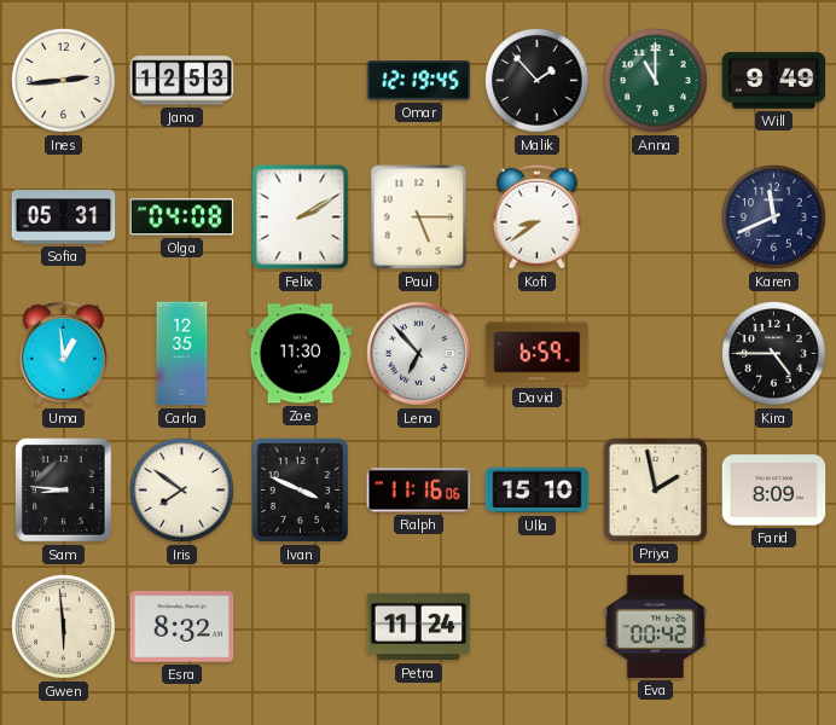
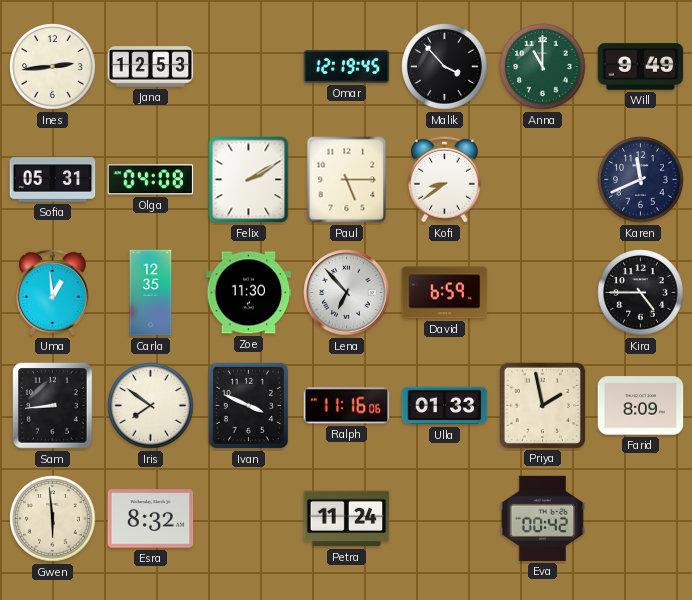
Malik: 1:53 -> 3:53
Sam: 8:46 -> 8:44
Ulla: 15:10 -> 01:33
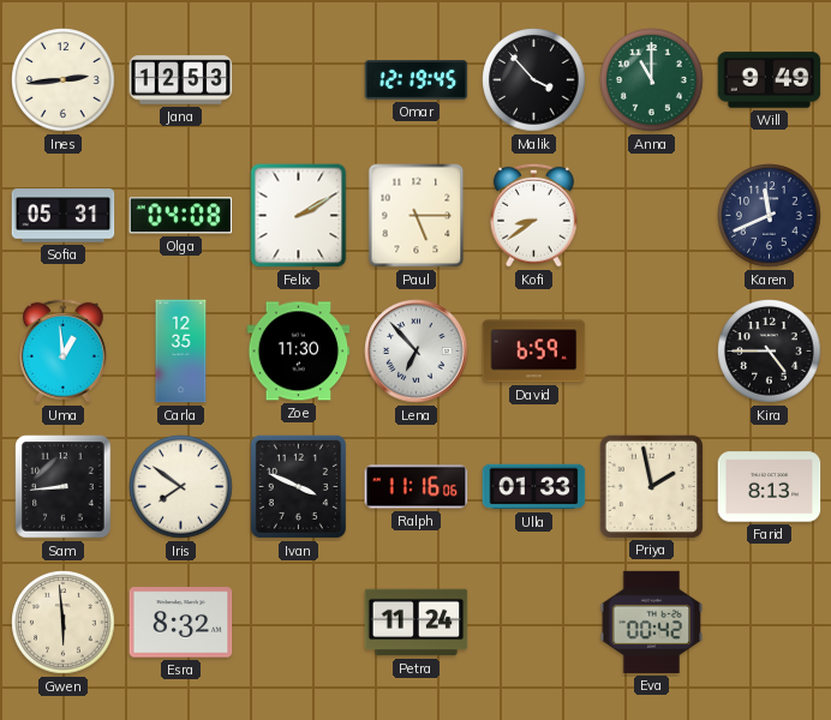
Farid: 8:09 -> 8:13
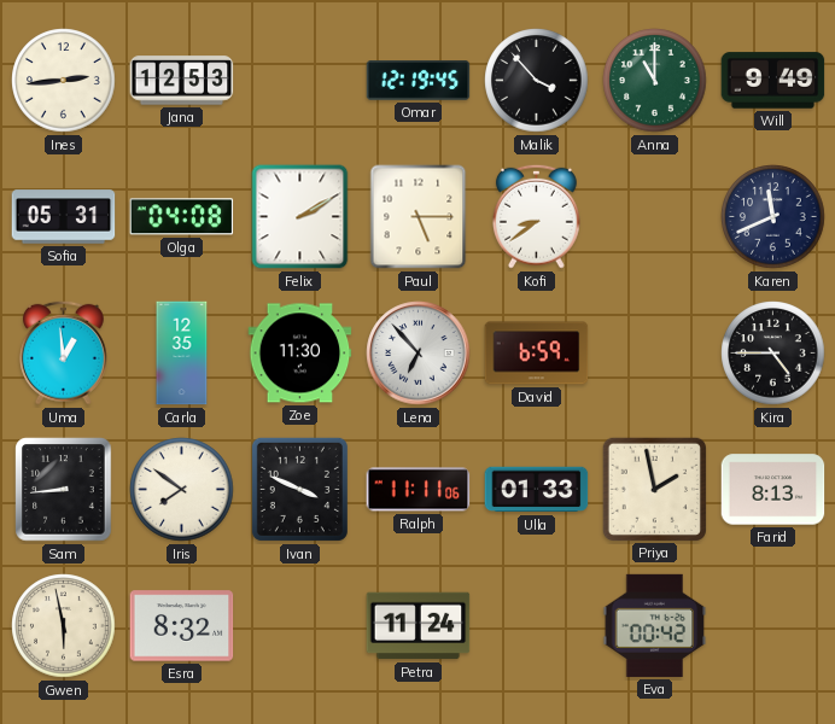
Ralph: 11:16 -> 11:11
Gwen: 5:59 -> 5:58
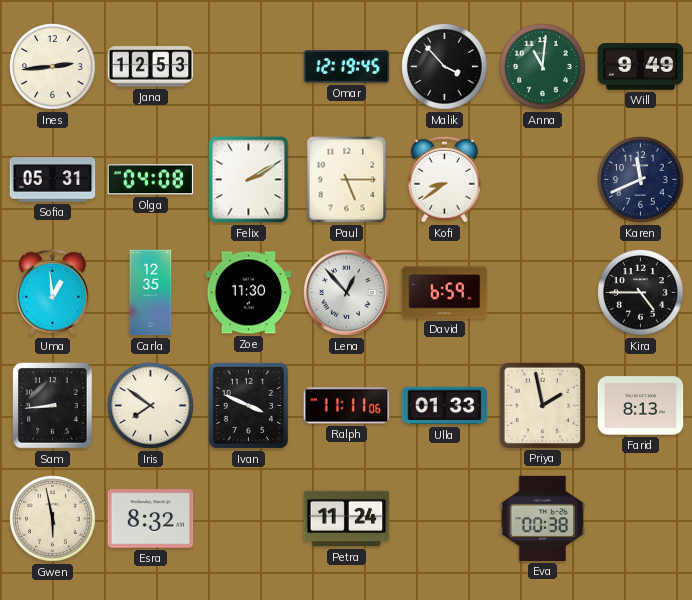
Anna: 11:00 -> 11:01
Lena: 6:53 -> 12:53
Eva: 00:42 -> 00:38
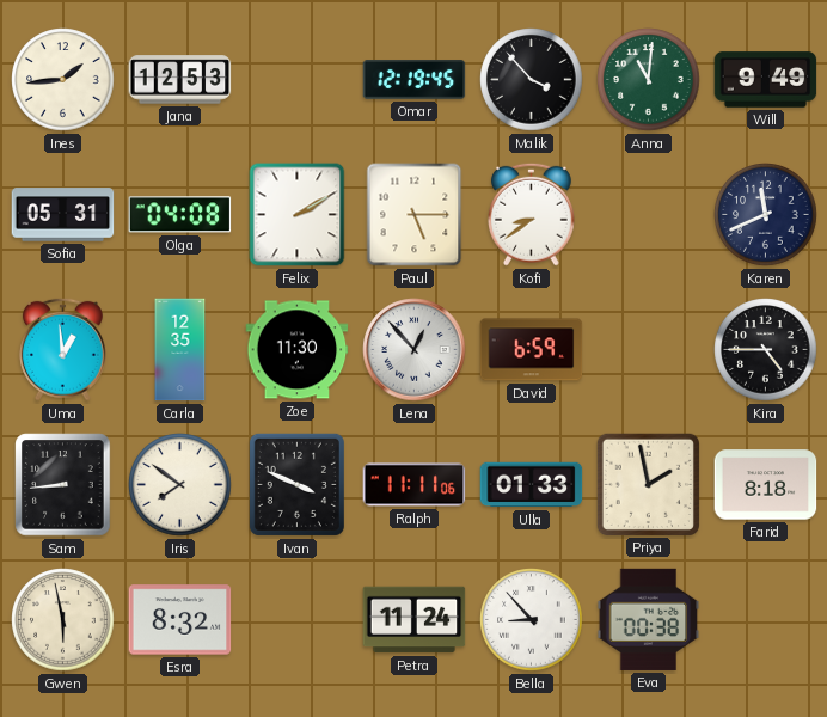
Ines: 2:44 -> 1:44
Farid: 8:13 -> 8:18
Bella: none -> 8:53
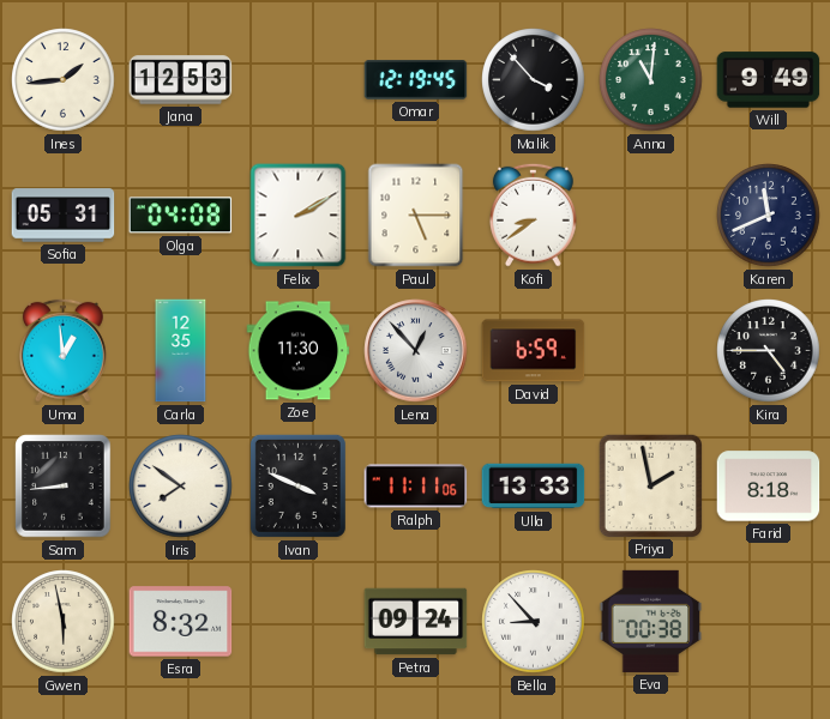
Ulla: 01:33 -> 13:33
Petra: 11:24 -> 09:24
